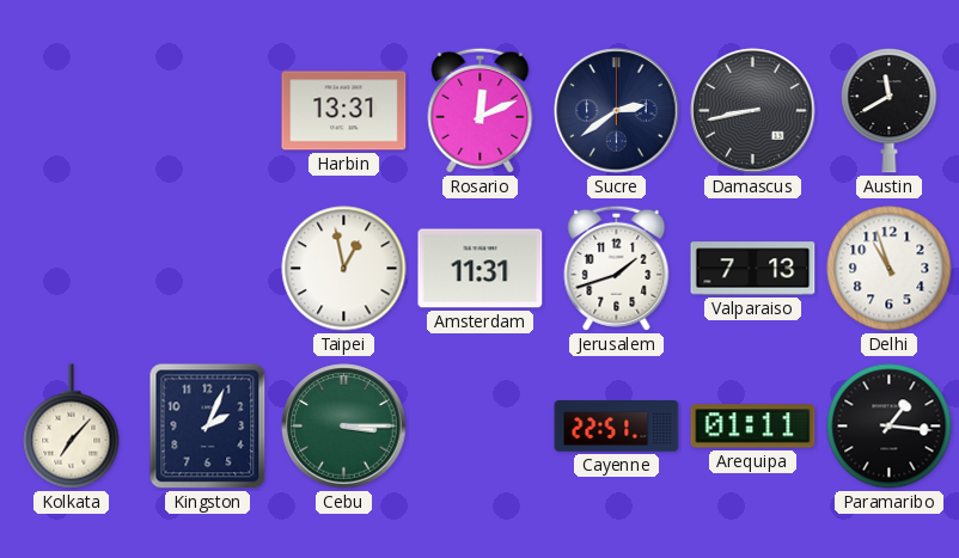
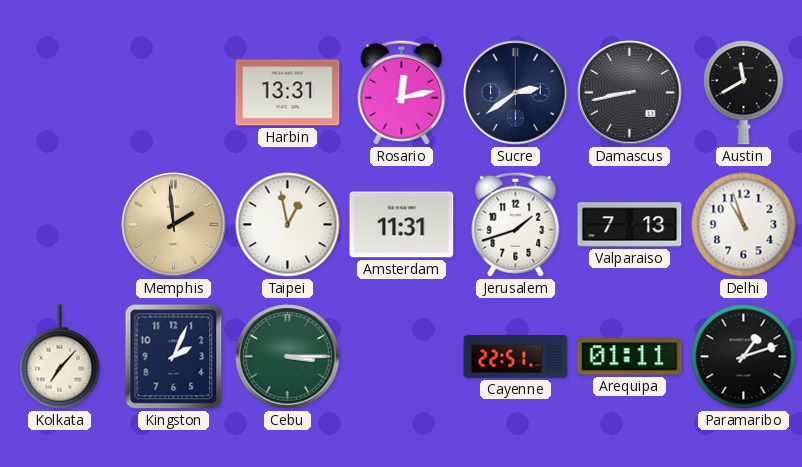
Rosario: 12:11 -> 12:13
Memphis: none -> 1:59
Paramaribo: 1:16 -> 1:12
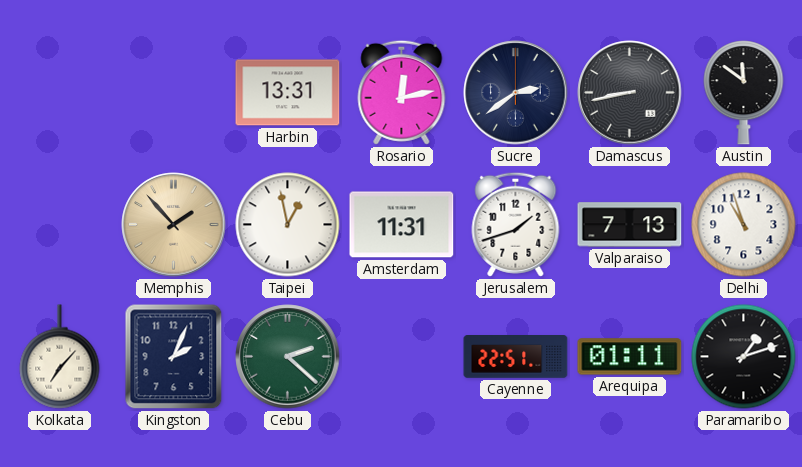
Austin: 11:40 -> 11:51
Memphis: 1:59 -> 1:53
Cebu: 3:15 -> 2:22
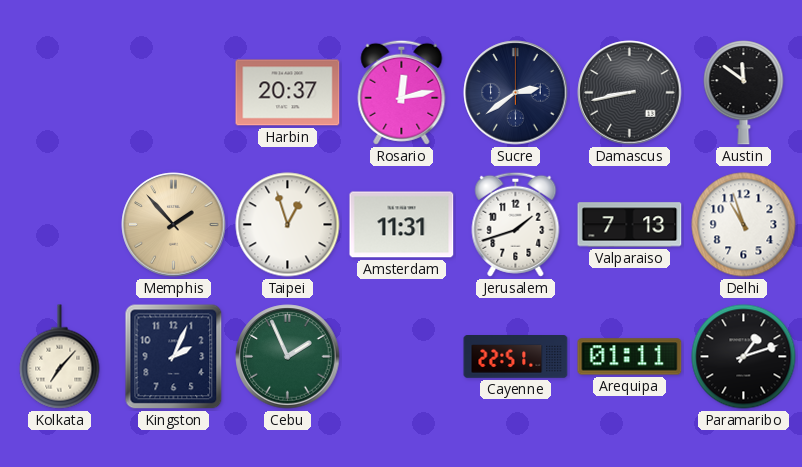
Harbin: 13:31 -> 20:37
Taipei: 12:58 -> 12:57
Cebu: 2:22 -> 1:56
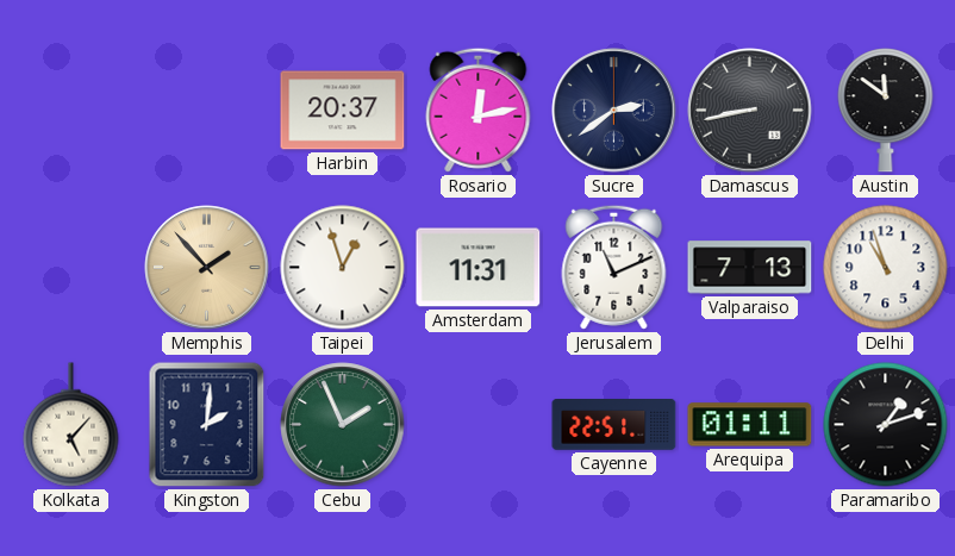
Jerusalem: 1:42 -> 11:11
Kolkata: 7:07 -> 5:07
Kingston: 2:04 -> 2:01
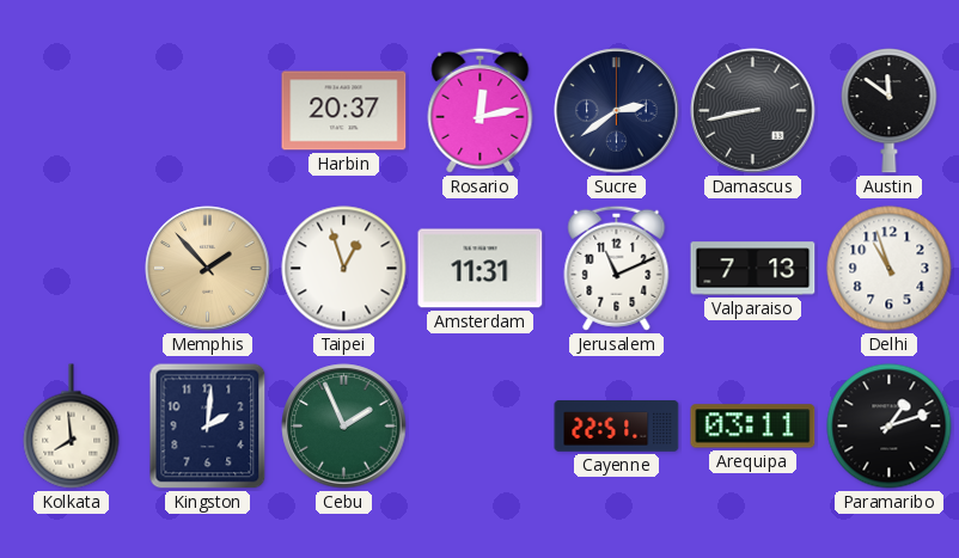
Kolkata: 5:07 -> 7:59
Arequipa: 01:11 -> 03:11
